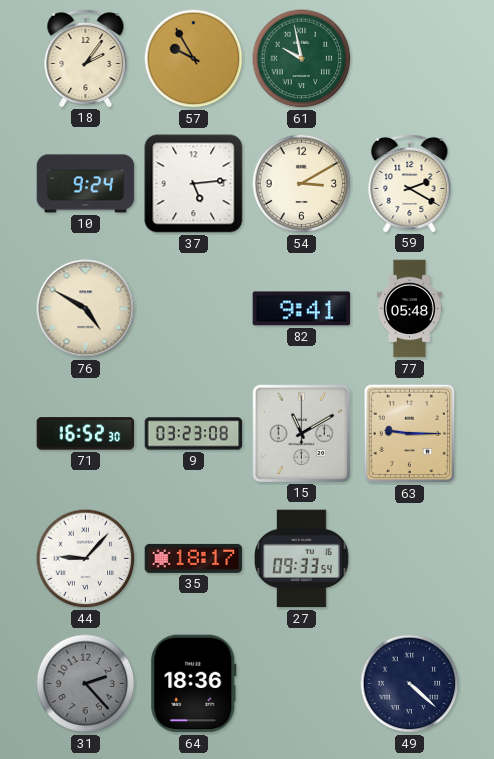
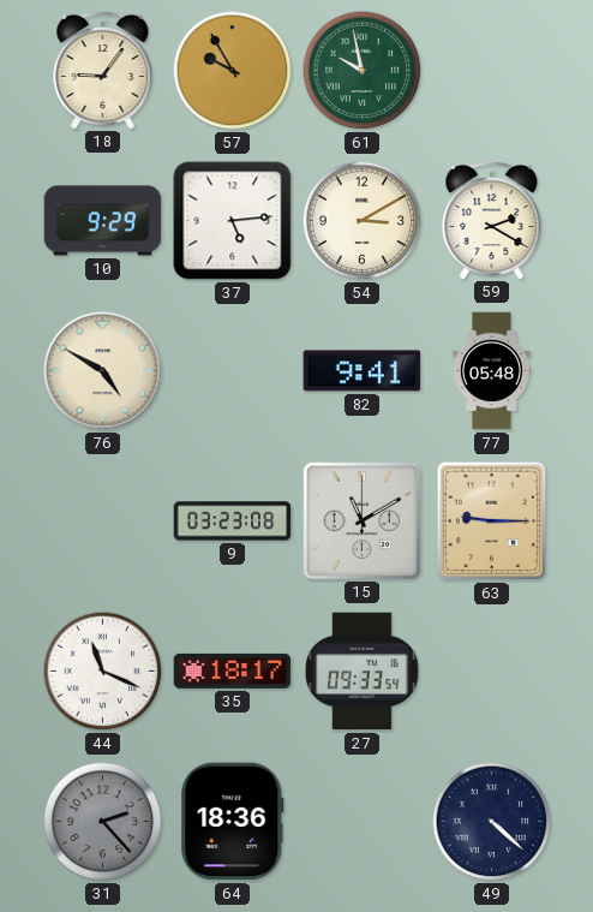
18: 2:06 -> 9:06
10: 9:24 -> 9:29
71: 16:52 -> none
44: 9:07 -> 11:19
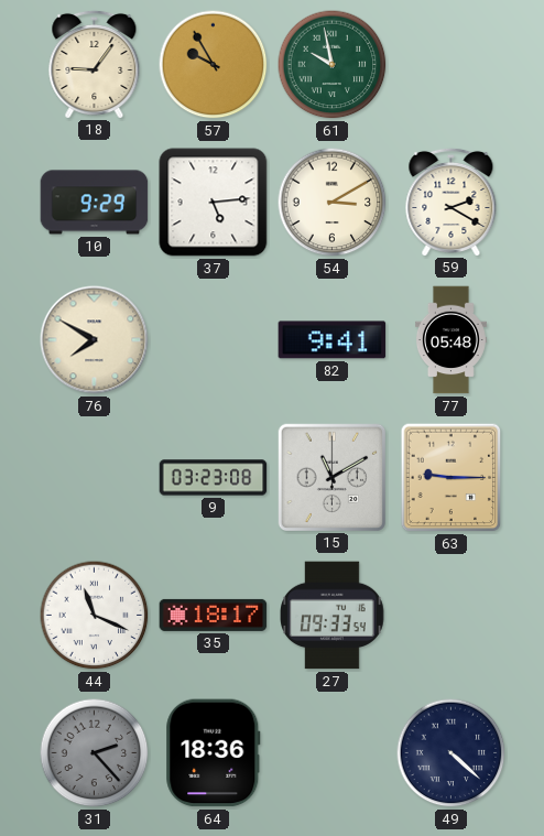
76: 4:50 -> 7:50
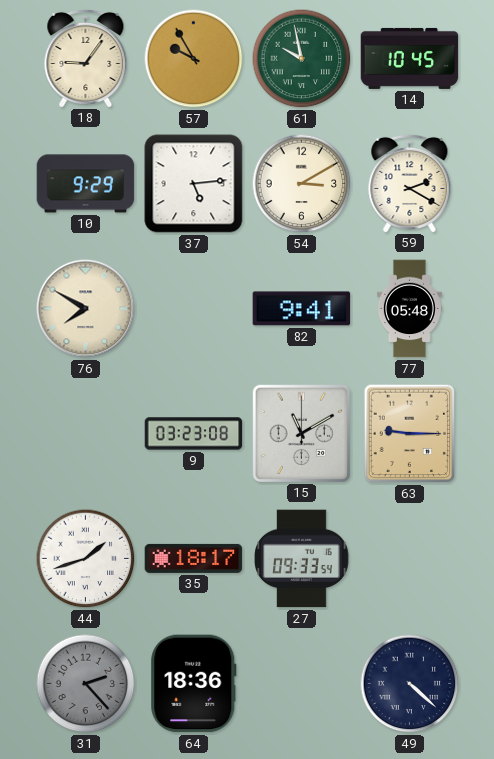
14: none -> 10:45
44: 11:19 -> 1:42
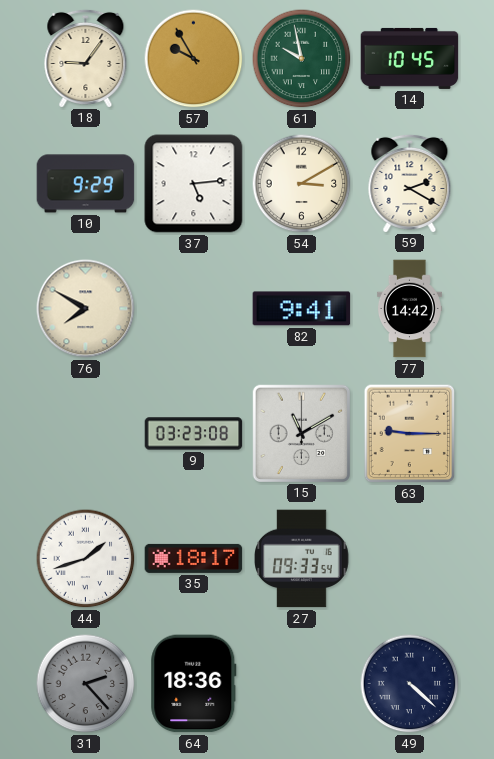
77: 05:48 -> 14:42
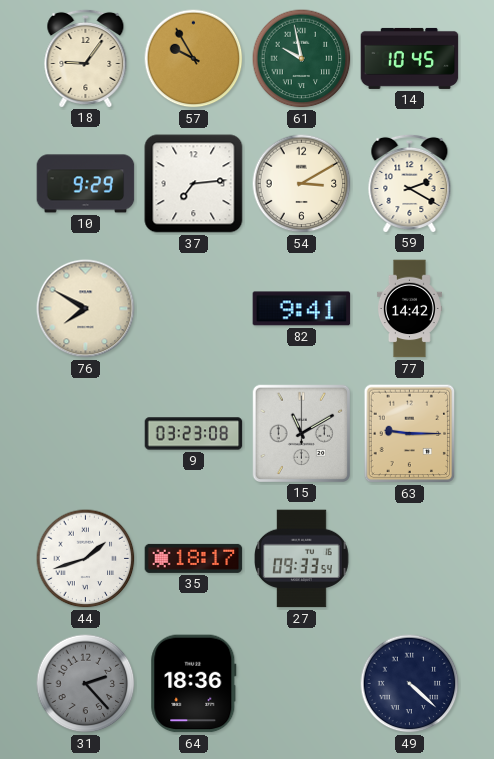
37: 5:14 -> 7:14
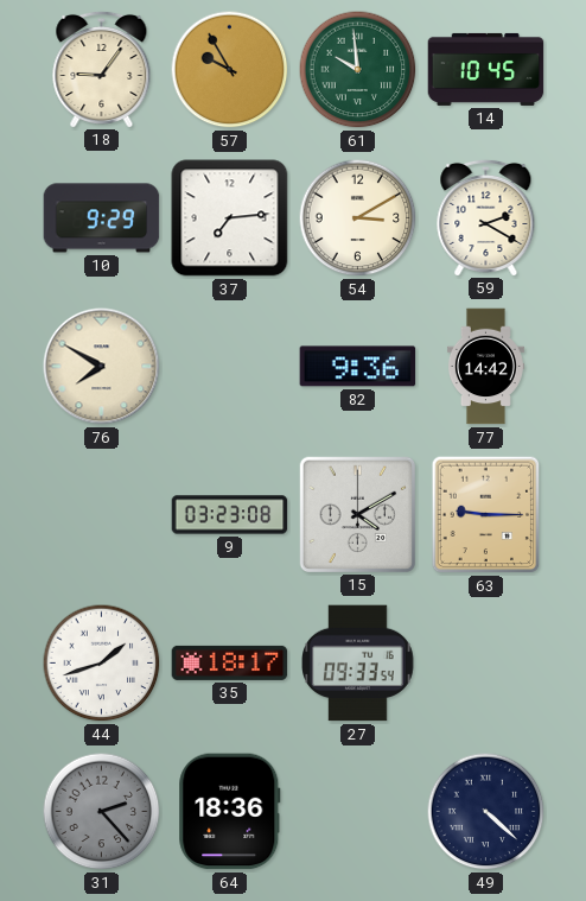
61: 9:58 -> 9:59
82: 9:41 -> 9:36
15: 11:10 -> 4:10
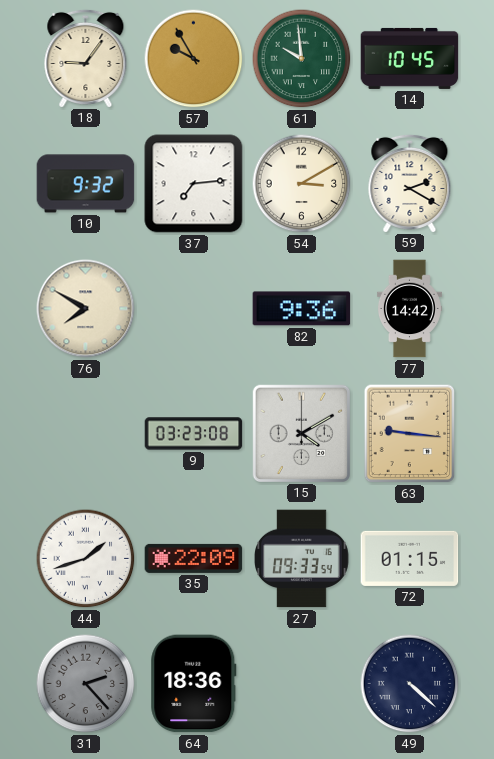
10: 9:29 -> 9:32
63: 9:15 -> 9:16
35: 18:17 -> 22:09
72: none -> 01:15
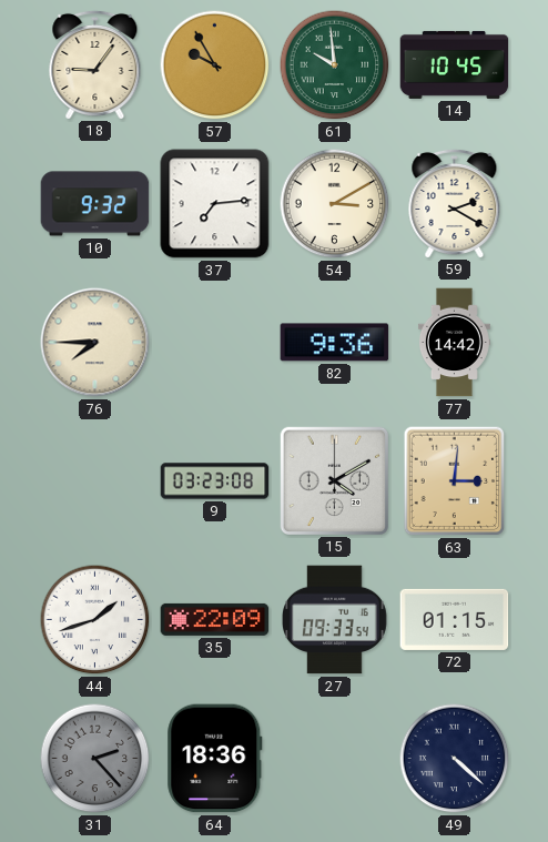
76: 7:50 -> 7:45
63: 9:16 -> 3:01
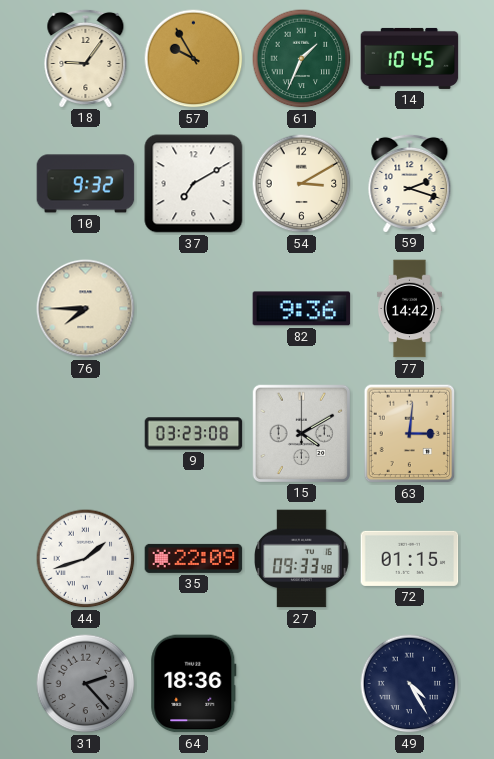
61: 9:59 -> 1:34
37: 7:14 -> 7:10
59: 2:20 -> 2:18
27: 09:33:54 -> 09:33:48
49: 4:22 -> 4:25
